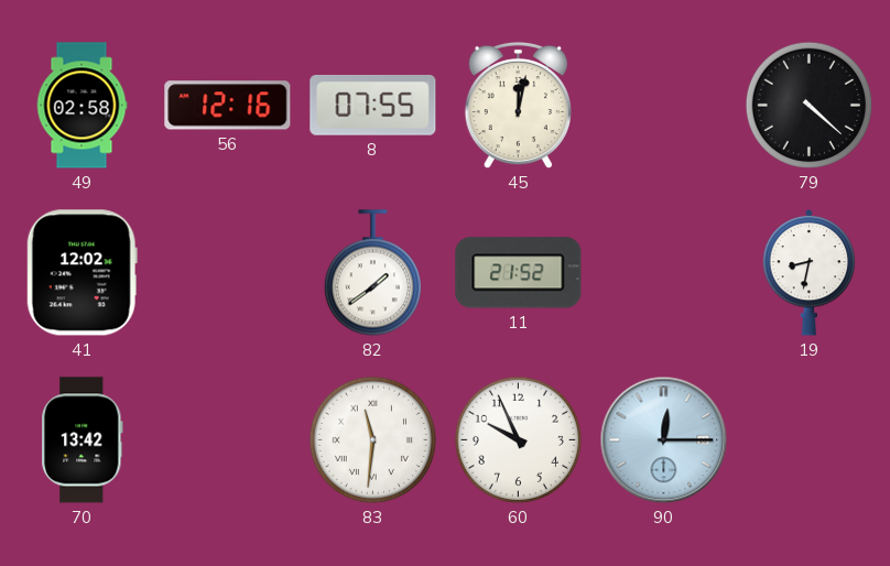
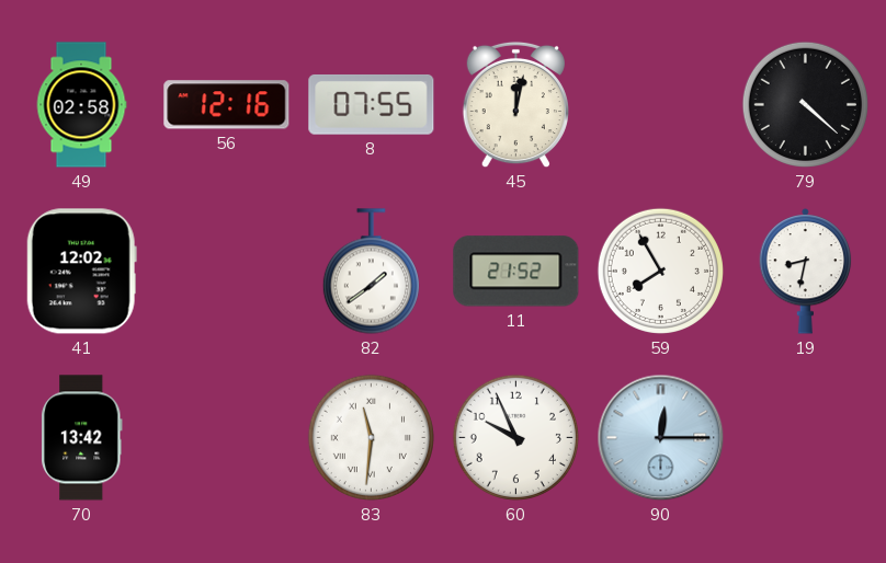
59: none -> 7:55
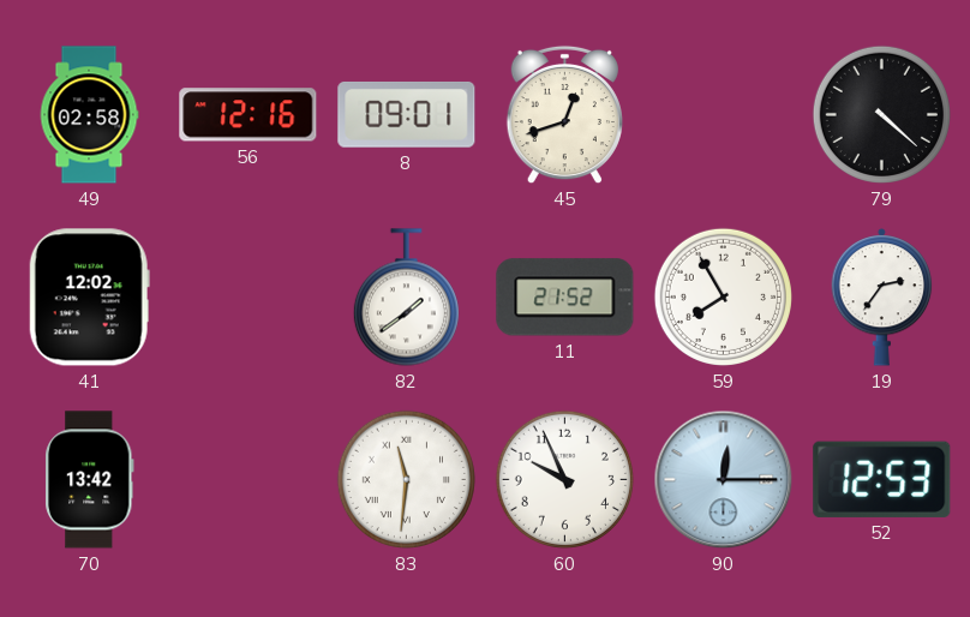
8: 07:55 -> 09:01
45: 12:02 -> 12:42
19: 8:32 -> 2:36
52: none -> 12:53
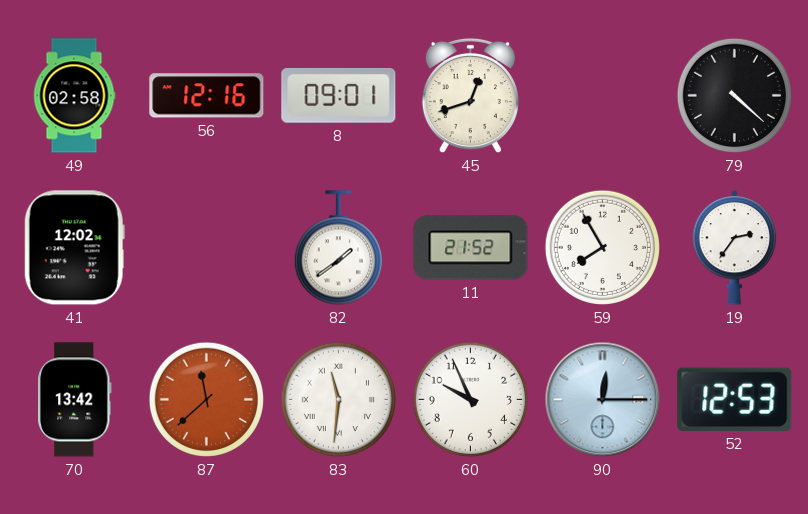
87: none -> 11:38
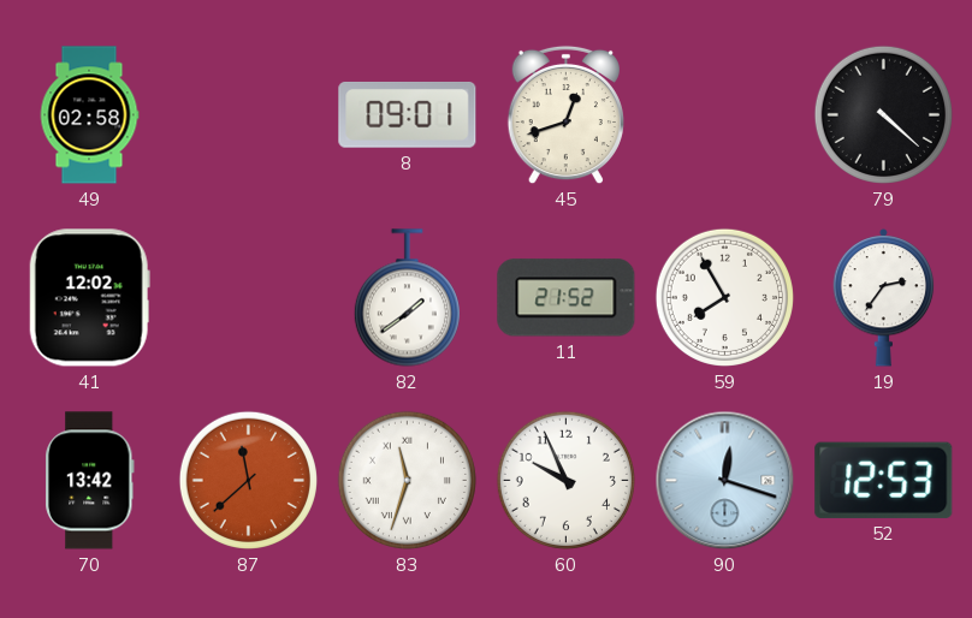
56: 12:16 -> none
83: 11:31 -> 11:33
90: 12:15 -> 12:18
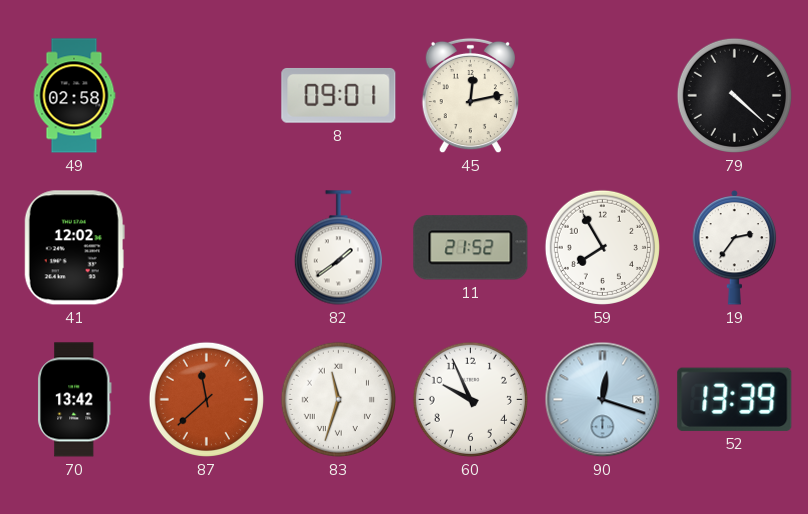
45: 12:42 -> 12:13
52: 12:53 -> 13:39
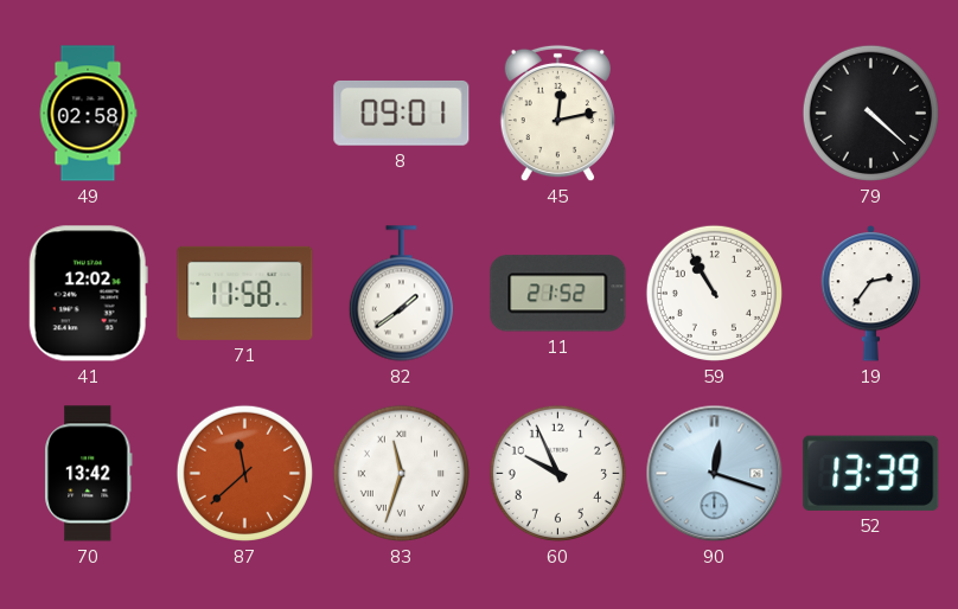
71: none -> 11:58
59: 7:55 -> 10:55
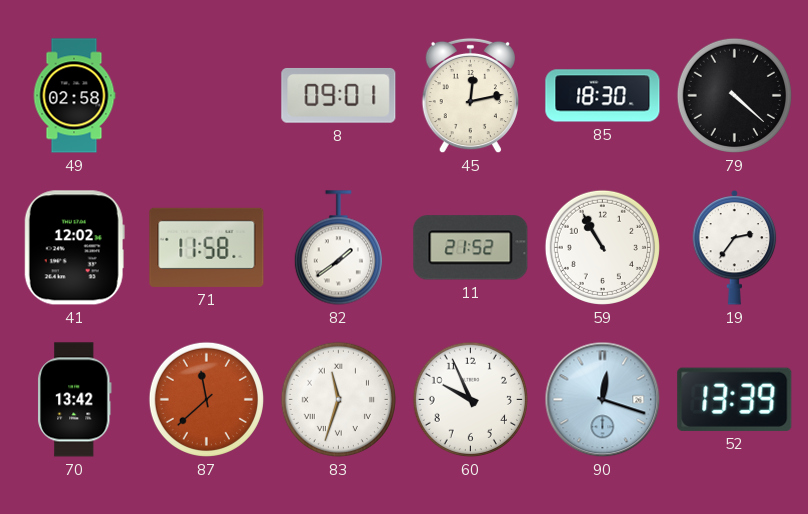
85: none -> 18:30
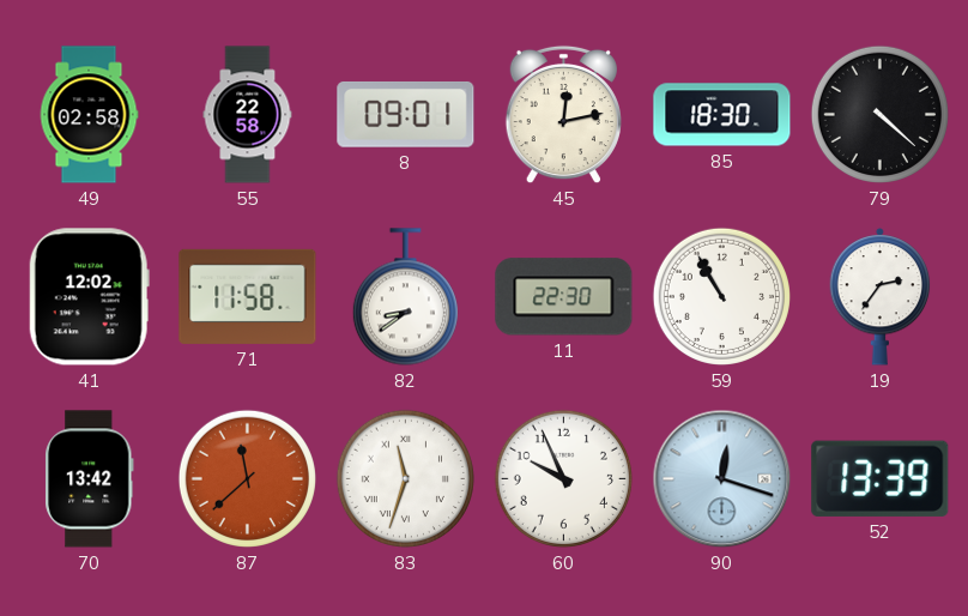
55: none -> 22:58
82: 1:39 -> 8:39
11: 21:52 -> 22:30
